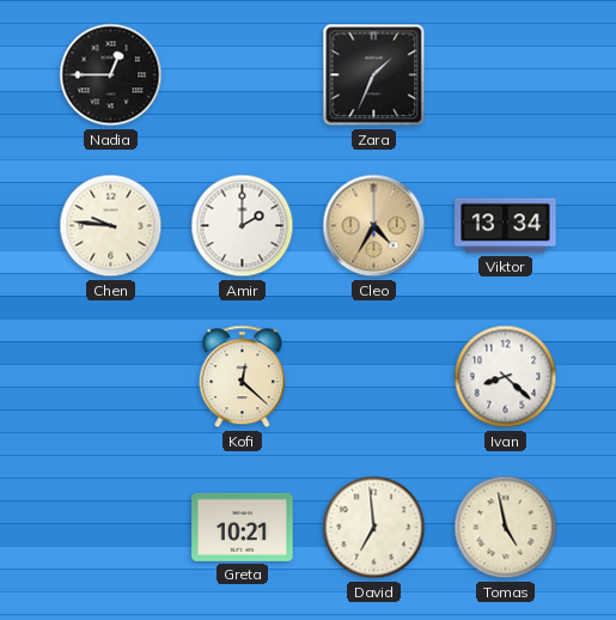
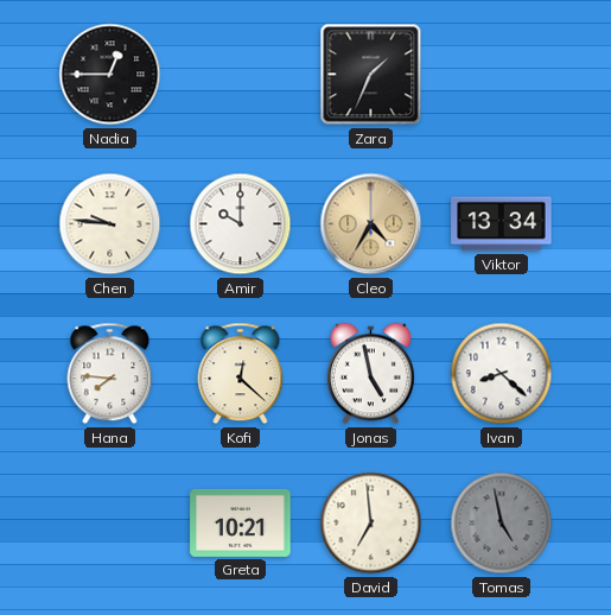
Amir: 2:00 -> 10:00
Hana: none -> 7:46
Jonas: none -> 4:58
Tomas dial: cream -> grey
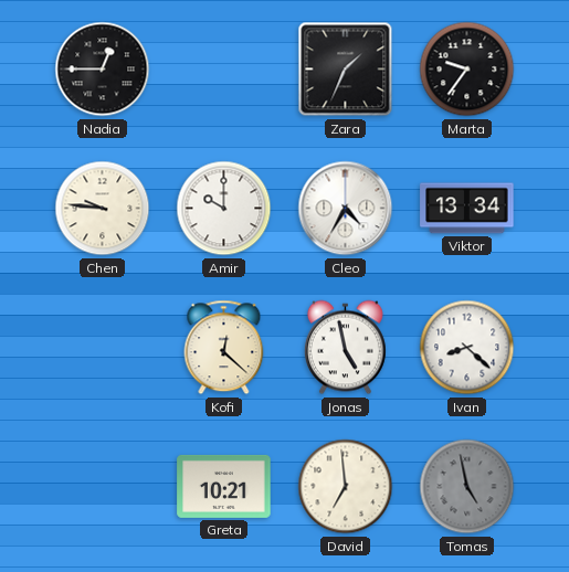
Marta: none -> 9:36
Cleo dial: champagne -> white
Hana: 7:46 -> none
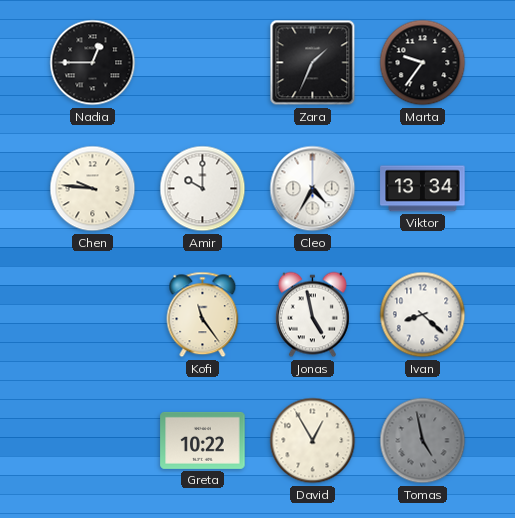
Kofi: 12:22 -> 11:24
Greta: 10:21 -> 10:22
David: 6:59 -> 12:55
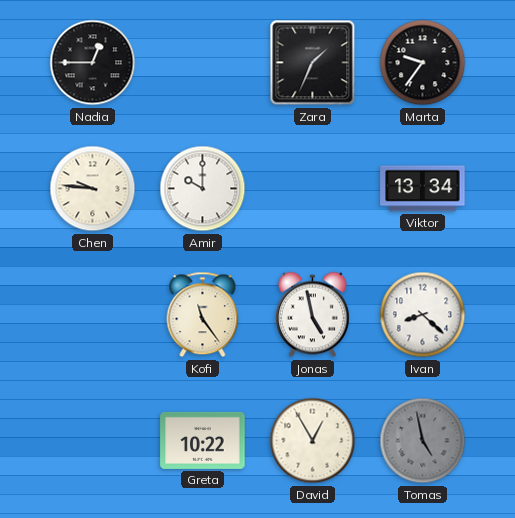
Cleo: 4:35 -> none
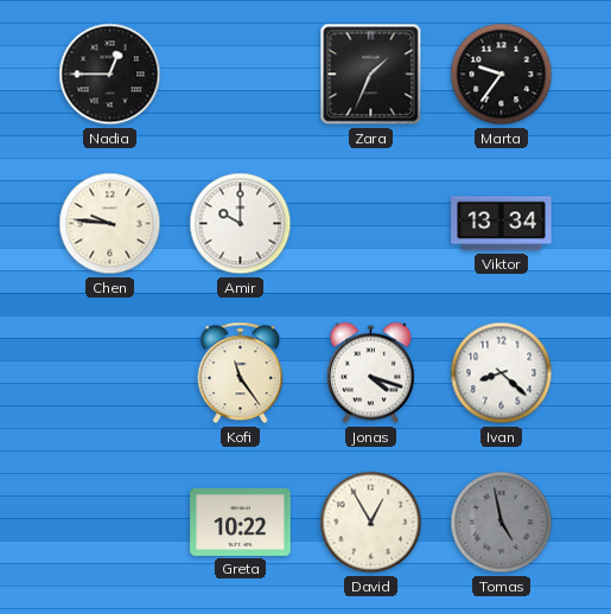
Jonas: 4:58 -> 4:18
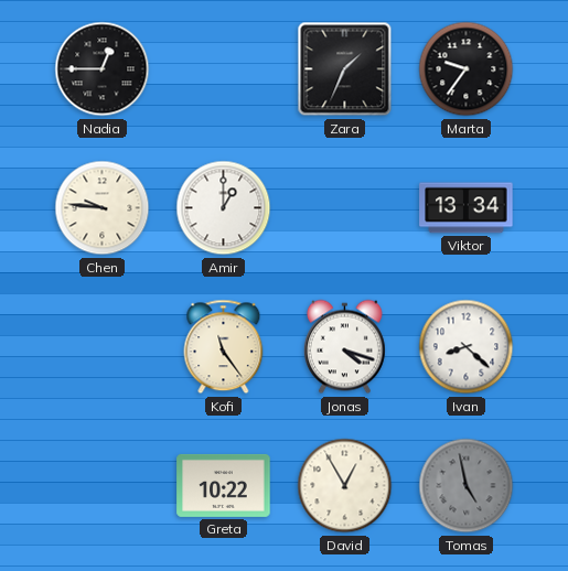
Amir: 10:00 -> 1:00
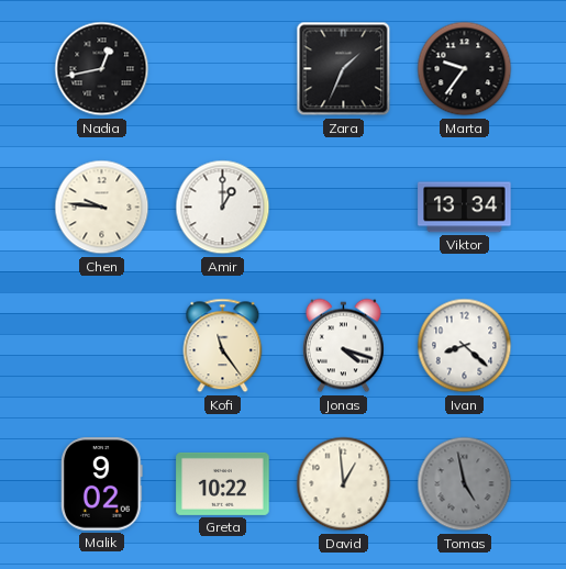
Nadia: 12:45 -> 12:43
Malik: none -> 9:02
David: 12:55 -> 12:59
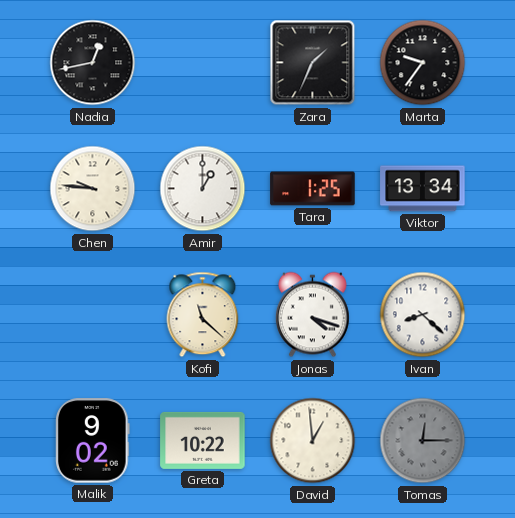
Tara: none -> 1:25
Kofi: 11:24 -> 11:22
Tomas: 4:58 -> 12:15
